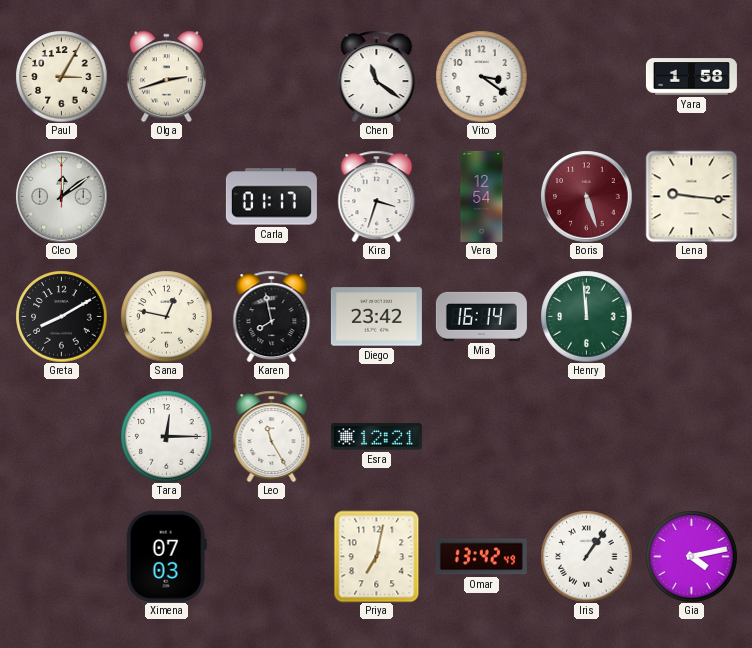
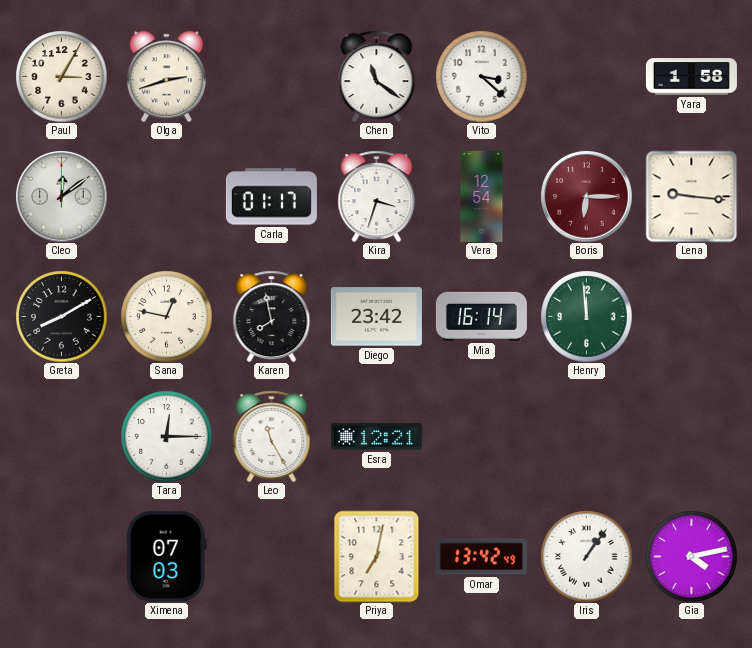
Vito: 3:21 -> 3:22
Boris: 5:27 -> 6:15
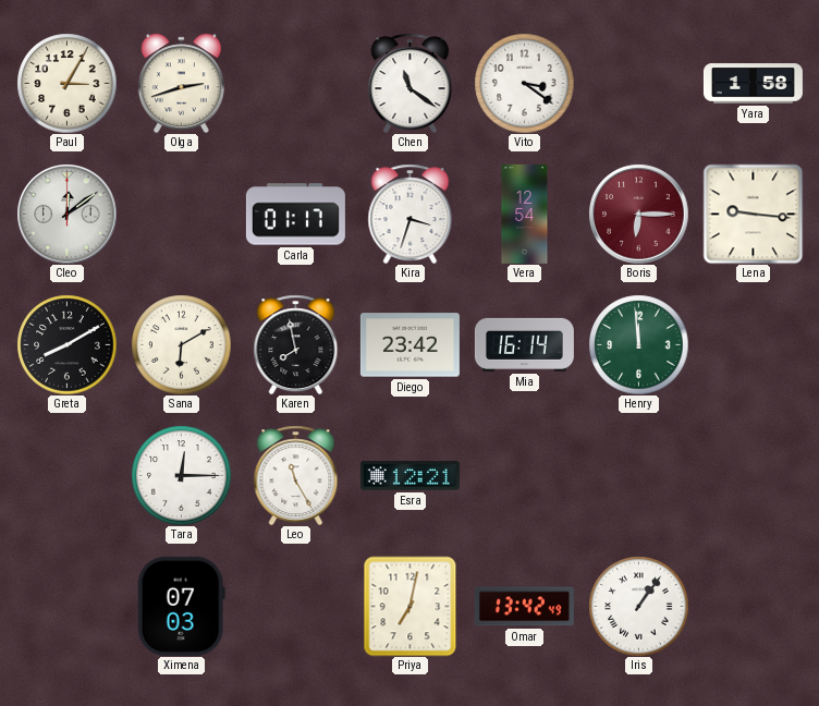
Vito: 3:22 -> 3:21
Sana: 12:47 -> 6:10
Gia: 4:13 -> none
